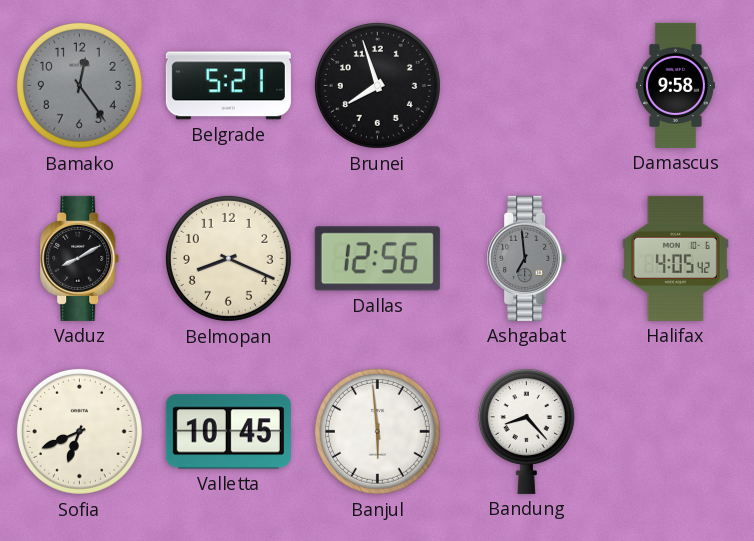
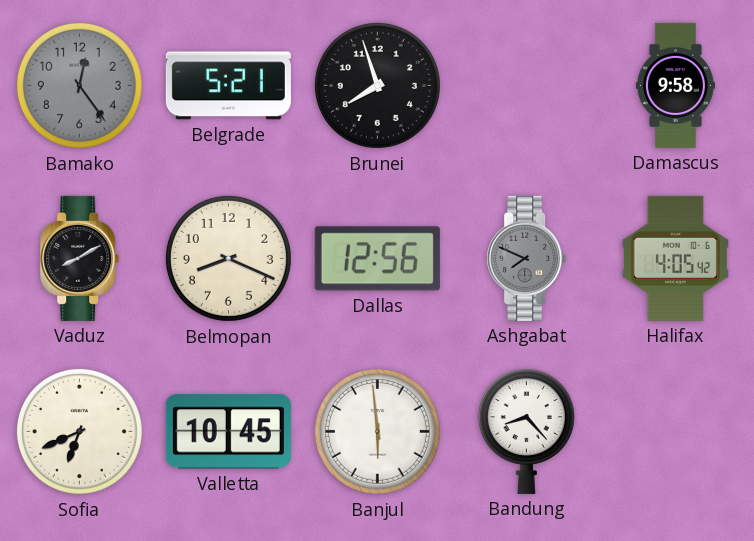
Ashgabat: 6:59 -> 7:49
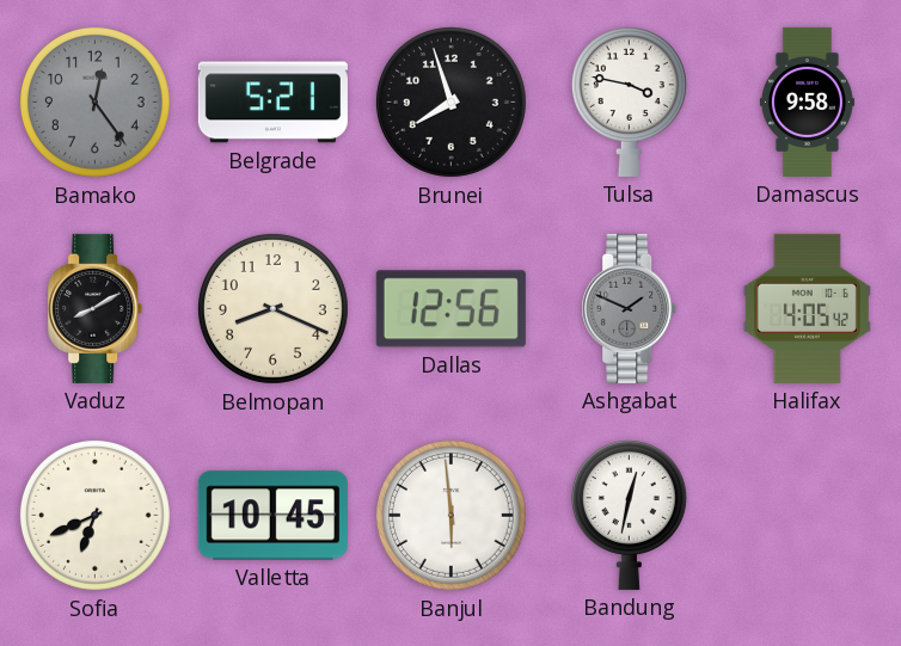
Tulsa: none -> 3:47
Ashgabat: 7:49 -> 1:49
Bandung: 8:23 -> 12:32
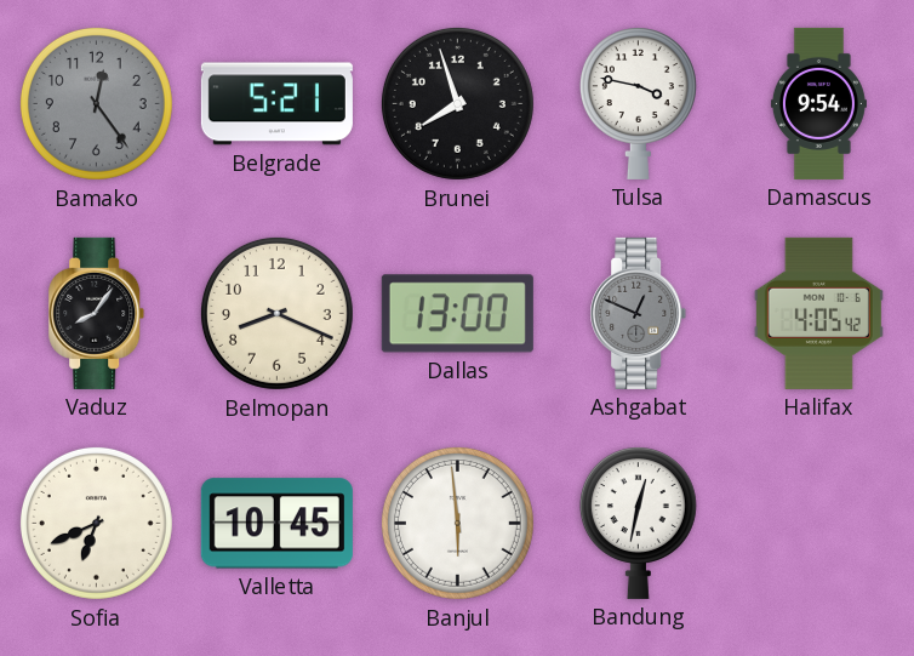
Damascus: 9:58 -> 9:54
Vaduz: 8:10 -> 8:06
Dallas: 12:56 -> 13:00
Ashgabat: 1:49 -> 12:49
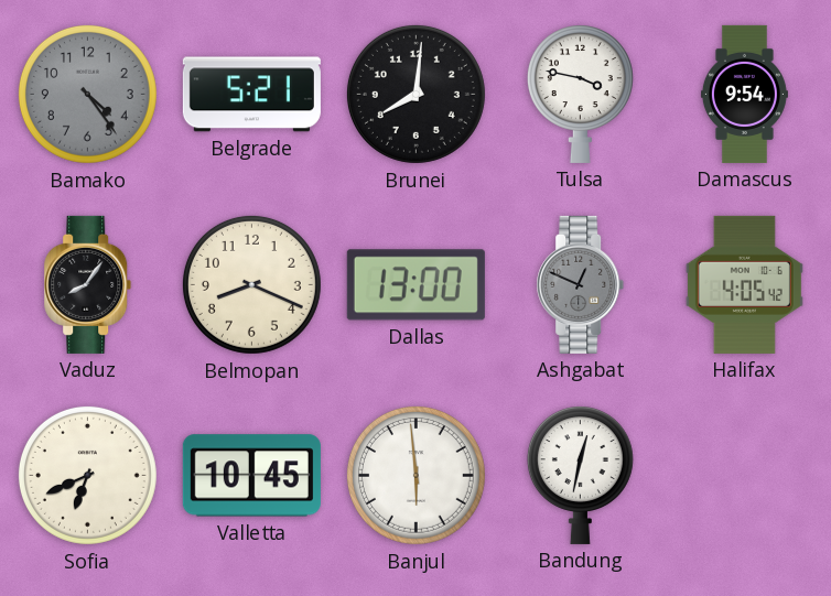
Bamako: 12:24 -> 4:24
Brunei: 7:57 -> 8:01
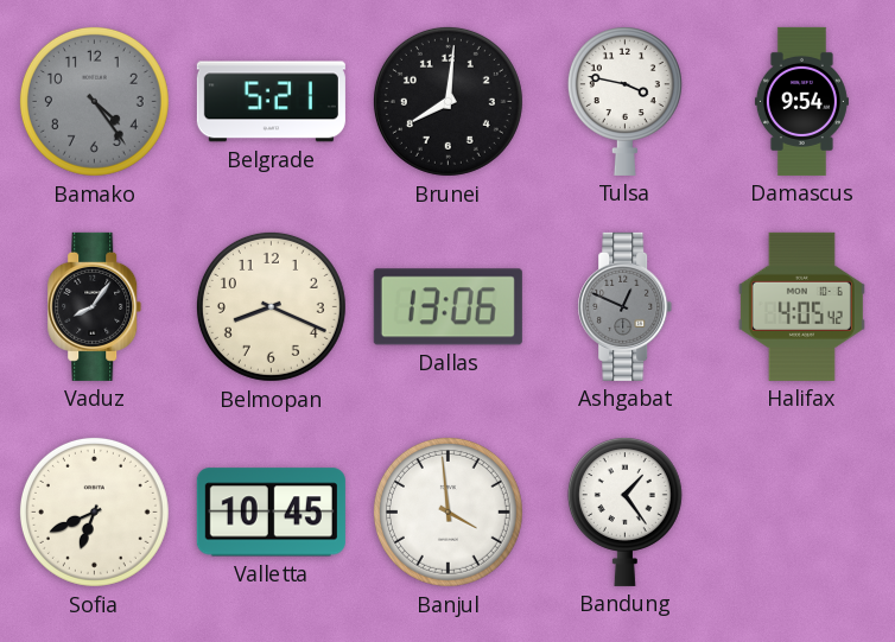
Dallas: 13:00 -> 13:06
Banjul: 5:59 -> 3:59
Bandung: 12:32 -> 1:24
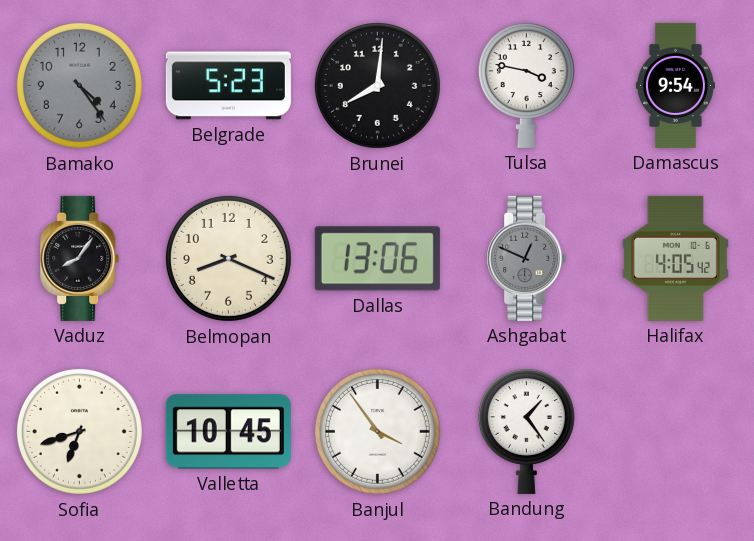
Belgrade: 5:21 -> 5:23
Sofia: 6:41 -> 6:42
Banjul: 3:59 -> 3:54
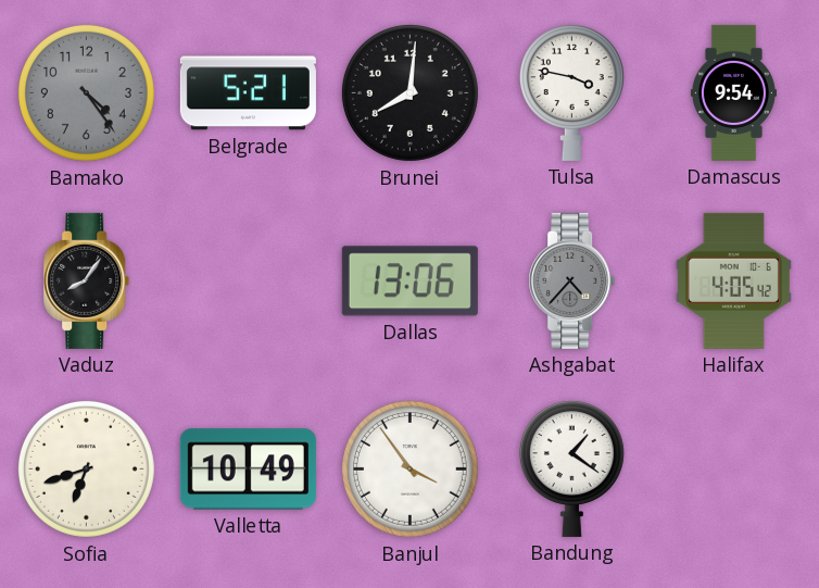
Belgrade: 5:23 -> 5:21
Belmopan: 8:19 -> none
Ashgabat: 12:49 -> 4:37
Valletta: 10:45 -> 10:49
Bandung: 1:24 -> 1:21
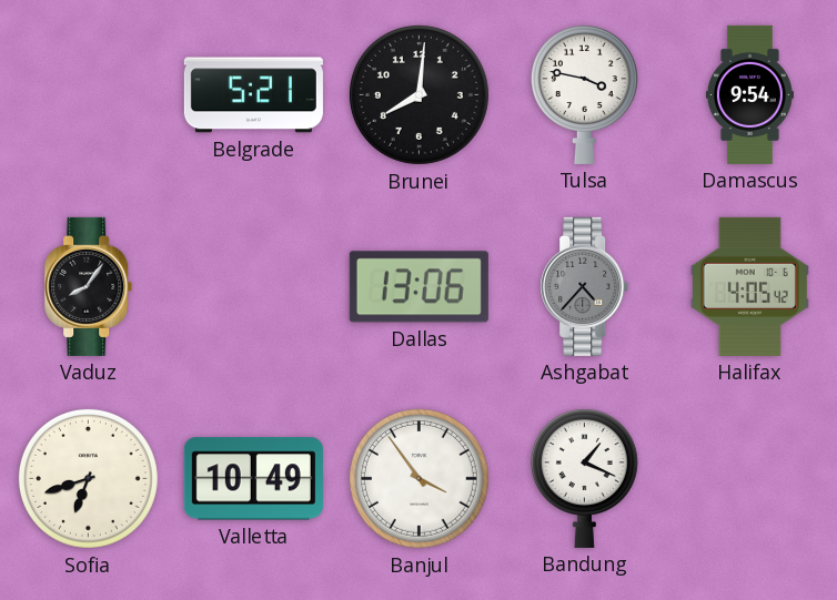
Bamako: 4:24 -> none
Bandung: 1:21 -> 1:19
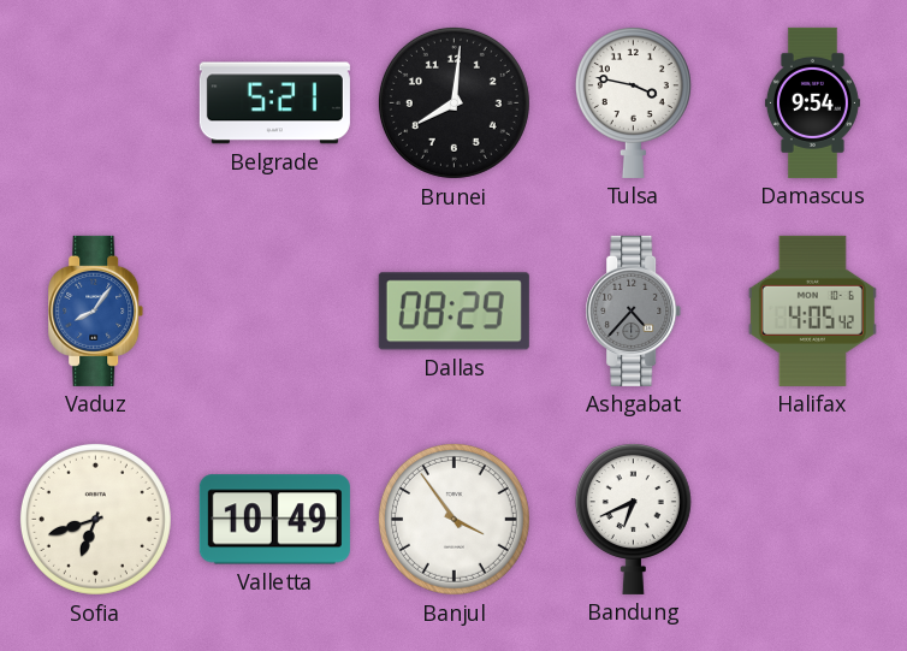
Vaduz dial: black -> blue
Dallas: 13:06 -> 08:29
Bandung: 1:19 -> 6:41
